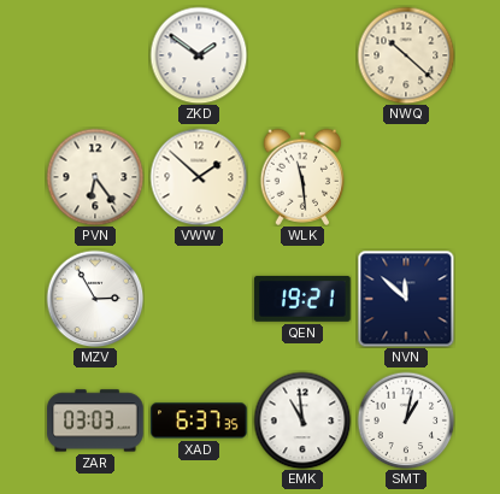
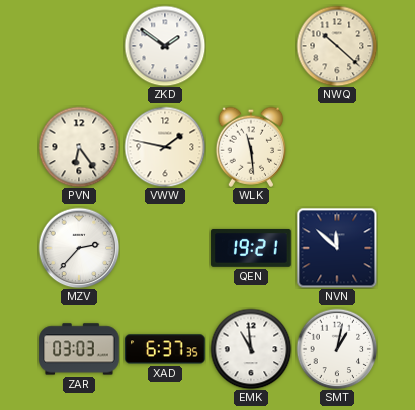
VWW: 1:52 -> 1:47
MZV: 2:55 -> 2:37
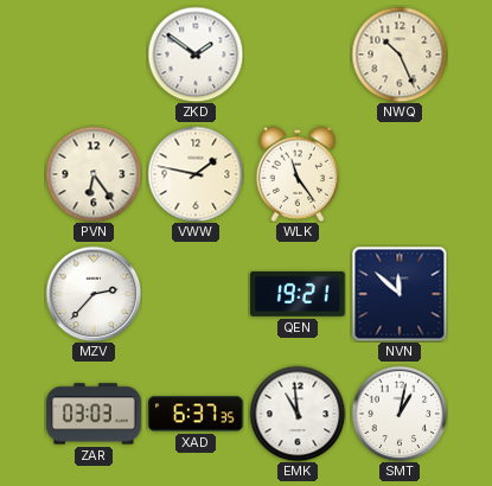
NWQ: 10:22 -> 10:26
WLK: 11:29 -> 11:24
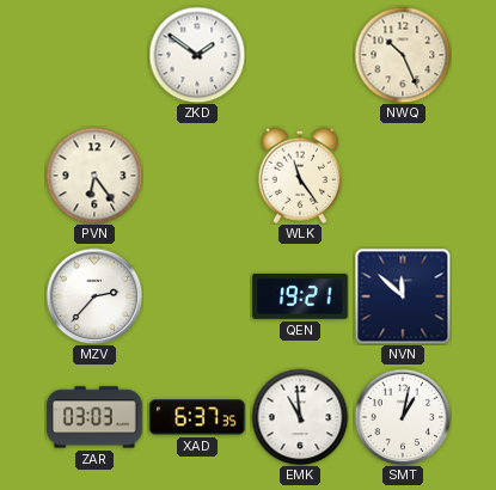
VWW: 1:47 -> none
